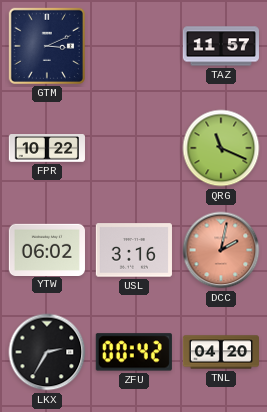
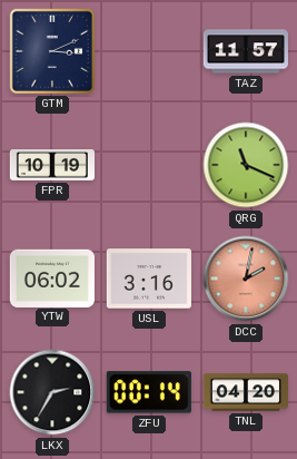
FPR: 10:22 -> 10:19
ZFU: 00:42 -> 00:14
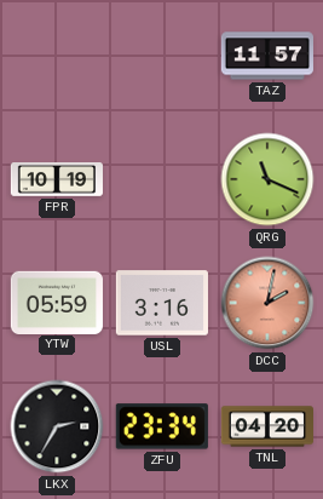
GTM: 3:11 -> none
YTW: 06:02 -> 05:59
ZFU: 00:14 -> 23:34
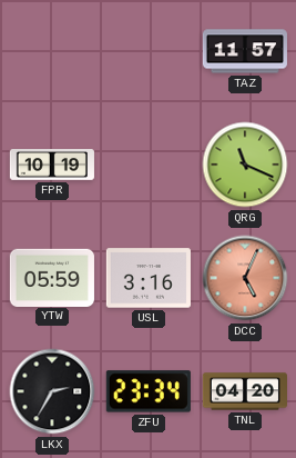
DCC: 2:02 -> 5:04
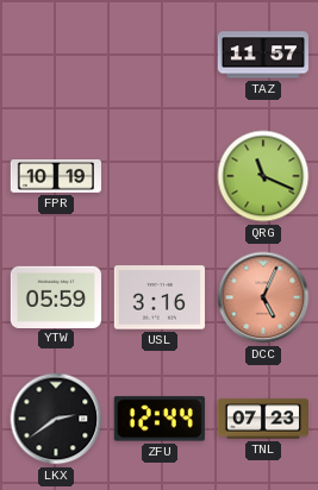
LKX: 2:35 -> 2:39
ZFU: 23:34 -> 12:44
TNL: 04:20 -> 07:23
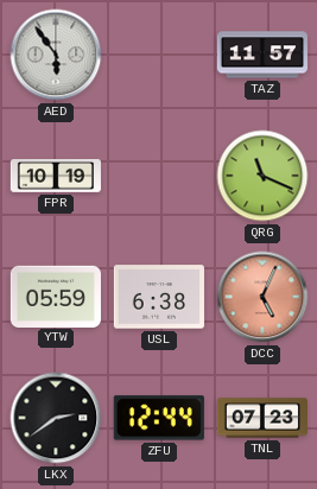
AED: none -> 5:54
USL: 3:16 -> 6:38
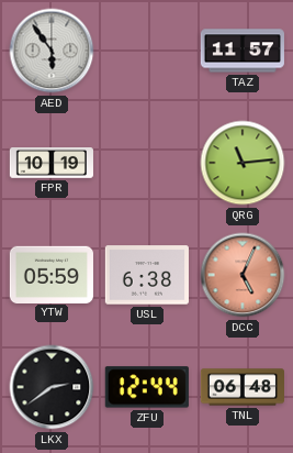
QRG: 11:19 -> 11:14
TNL: 07:23 -> 06:48
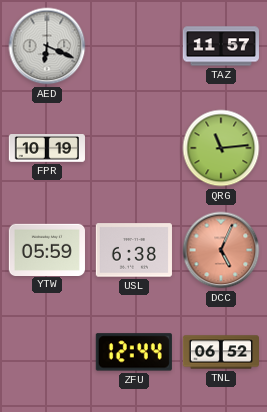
AED: 5:54 -> 6:19
LKX: 2:39 -> none
TNL: 06:48 -> 06:52
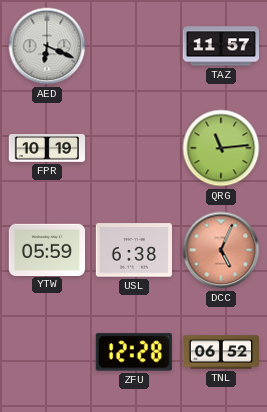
ZFU: 12:44 -> 12:28
